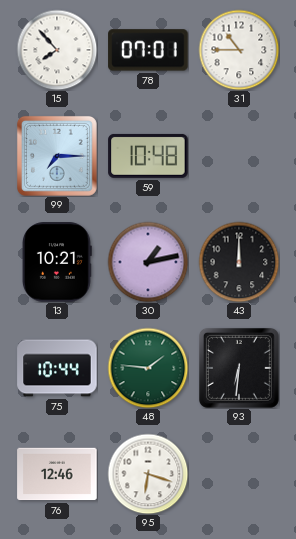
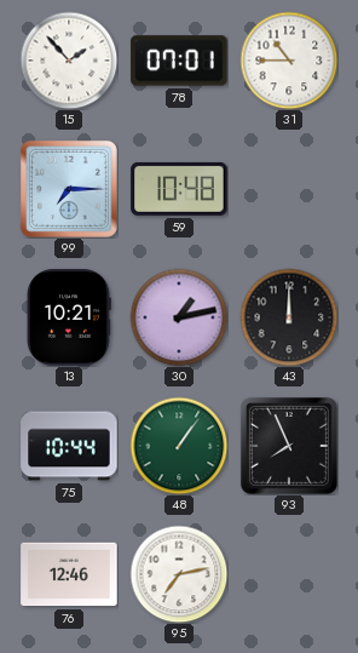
15: 7:53 -> 1:53
48: 1:46 -> 1:06
93: 6:31 -> 7:56
95: 6:18 -> 7:13
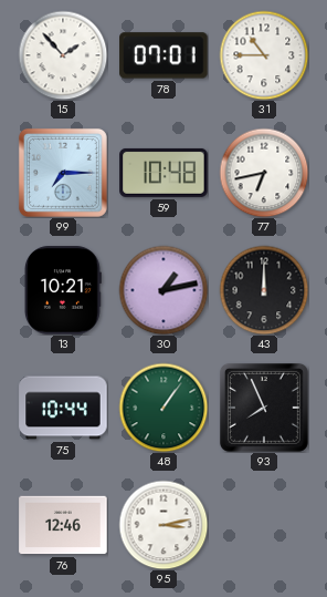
77: none -> 6:43
95: 7:13 -> 3:13
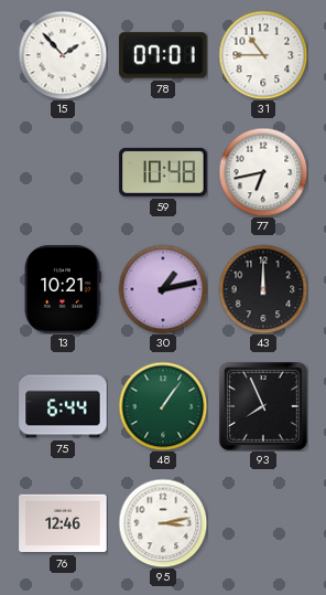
99: 7:15 -> none
75: 10:44 -> 6:44
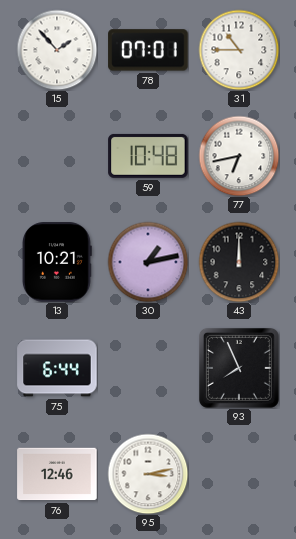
48: 1:06 -> none
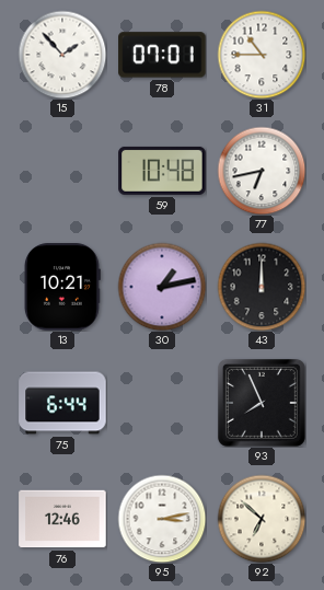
92: none -> 6:52
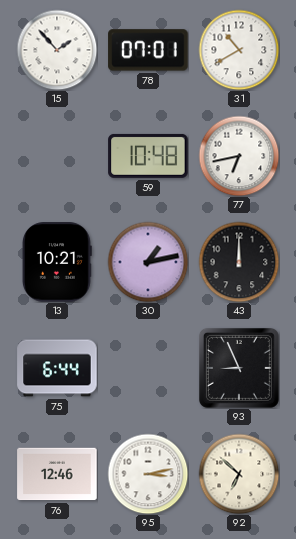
31: 10:45 -> 10:40
93: 7:56 -> 8:56
